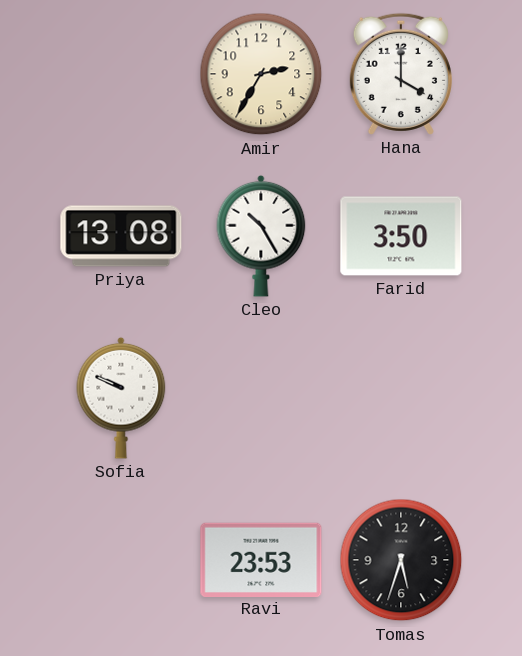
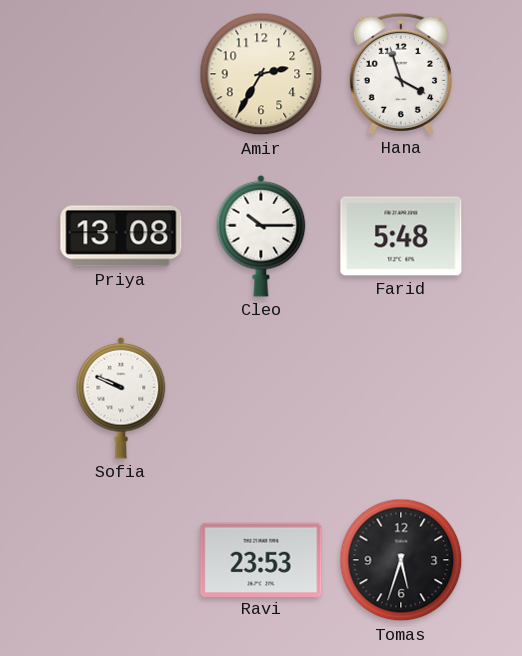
Hana: 4:00 -> 3:57
Cleo: 10:25 -> 10:15
Farid: 3:50 -> 5:48
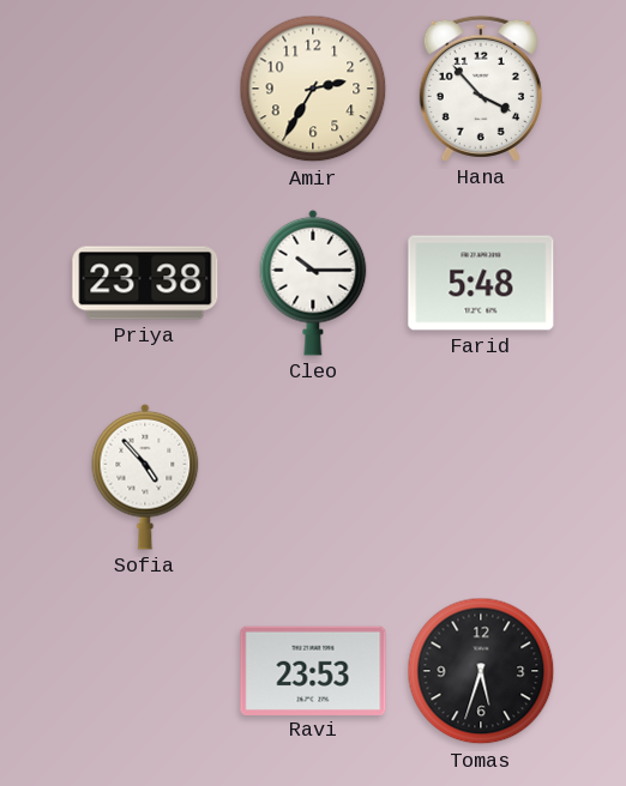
Hana: 3:57 -> 3:53
Priya: 13:08 -> 23:38
Sofia: 9:49 -> 4:53
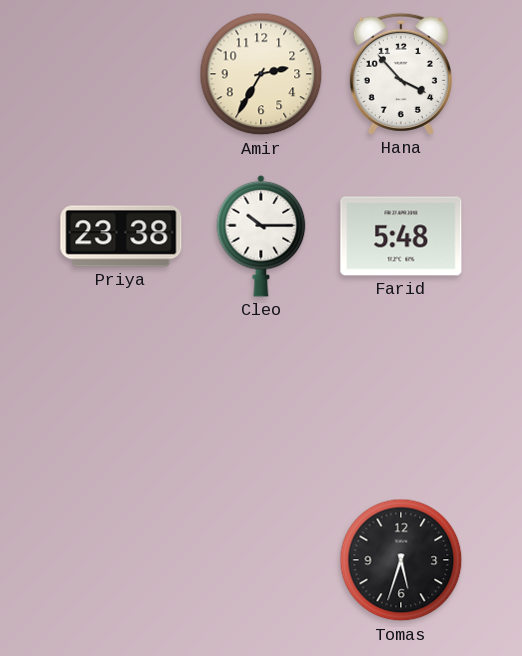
Sofia: 4:53 -> none
Ravi: 23:53 -> none
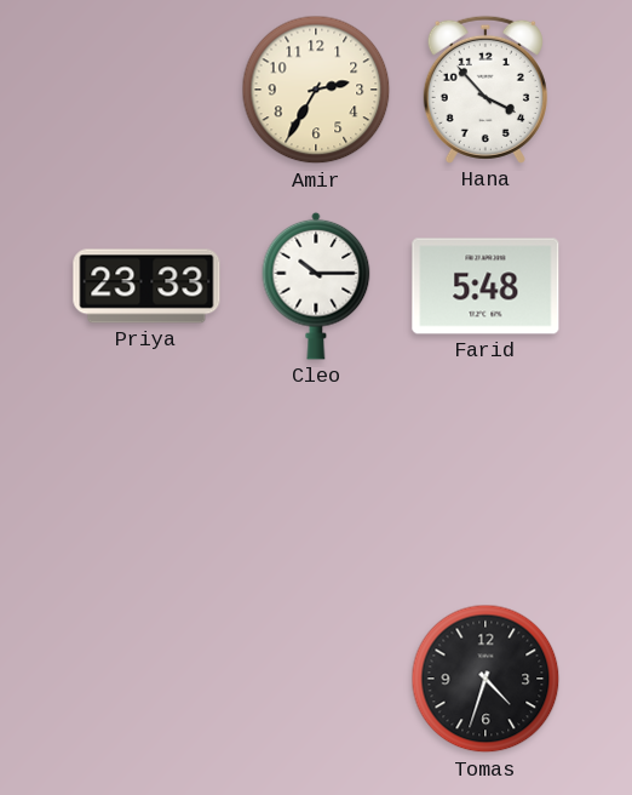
Priya: 23:38 -> 23:33
Tomas: 5:33 -> 4:33
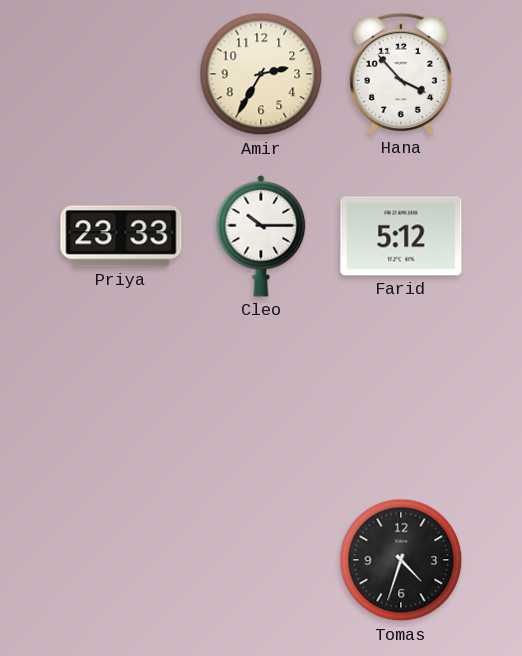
Farid: 5:48 -> 5:12
